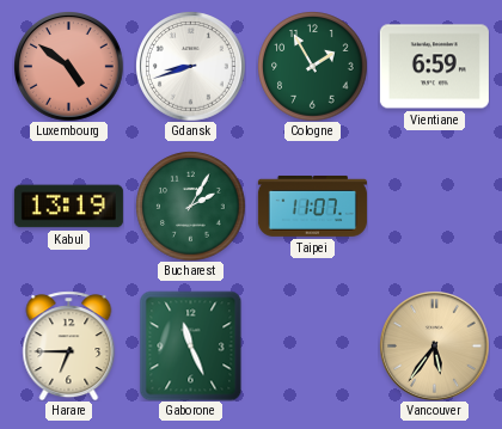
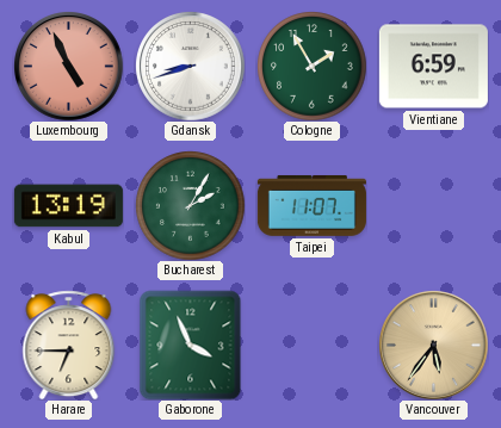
Luxembourg: 4:51 -> 4:56
Gaborone: 11:26 -> 3:56
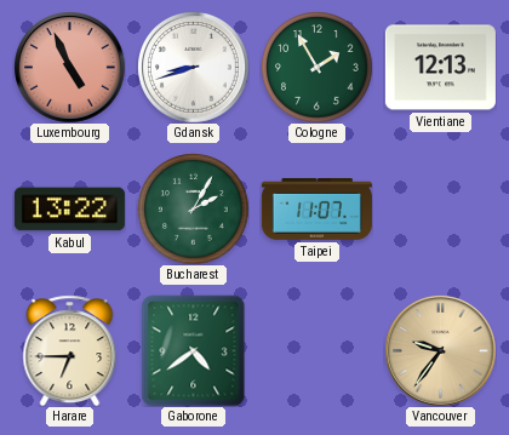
Vientiane: 6:59 -> 12:13
Kabul: 13:19 -> 13:22
Gaborone: 3:56 -> 4:39
Vancouver: 5:36 -> 9:36
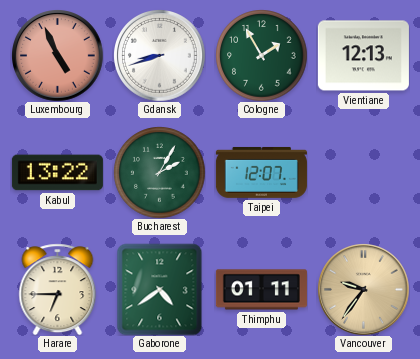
Taipei: 11:07 -> 12:07
Thimphu: none -> 01:11
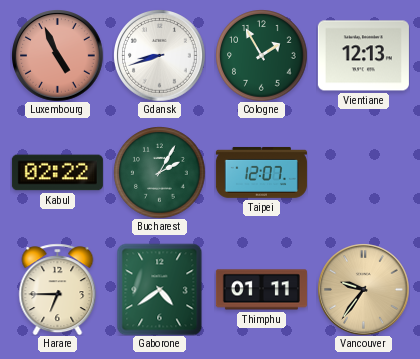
Kabul: 13:22 -> 02:22
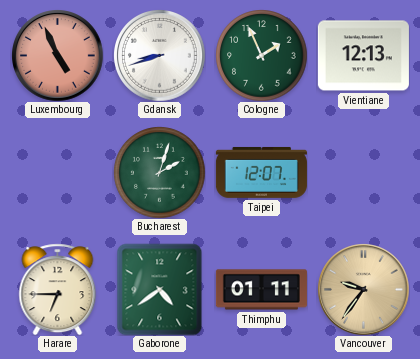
Cologne: 1:55 -> 1:56
Kabul: 02:22 -> none
Bucharest: 2:05 -> 2:03
